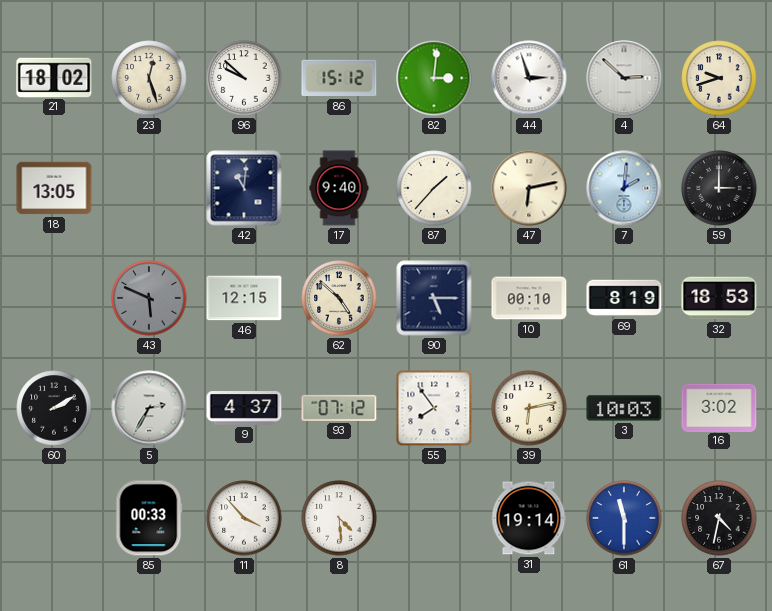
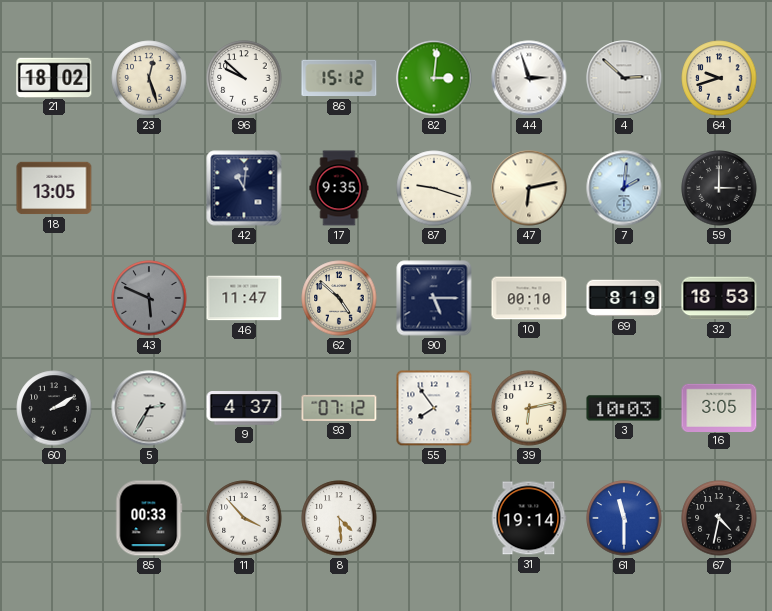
17: 9:40 -> 9:35
87: 1:37 -> 9:18
46: 12:15 -> 11:47
16: 3:02 -> 3:05
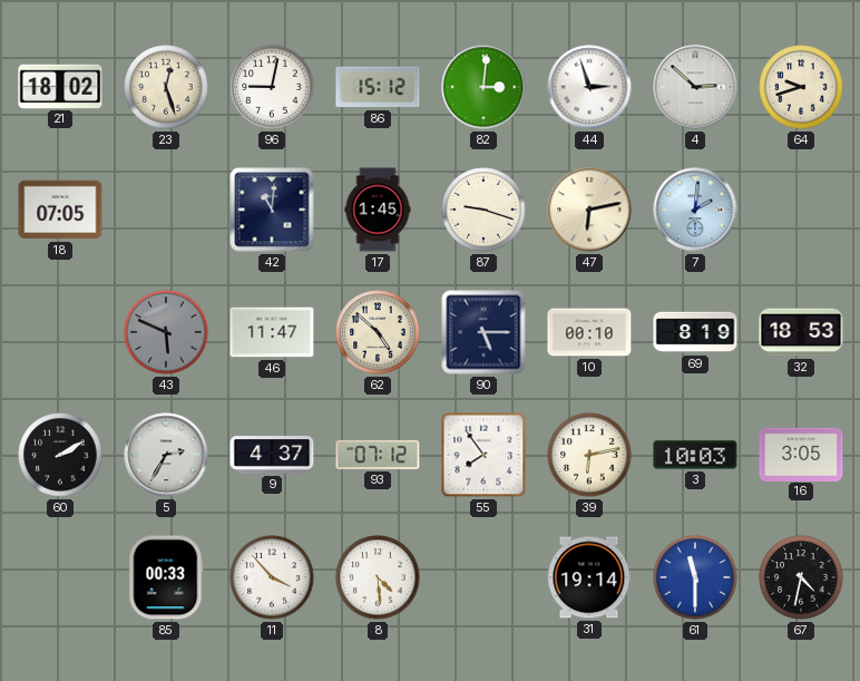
96: 9:52 -> 9:02
18: 13:05 -> 07:05
17: 9:35 -> 1:45
59: 3:00 -> none
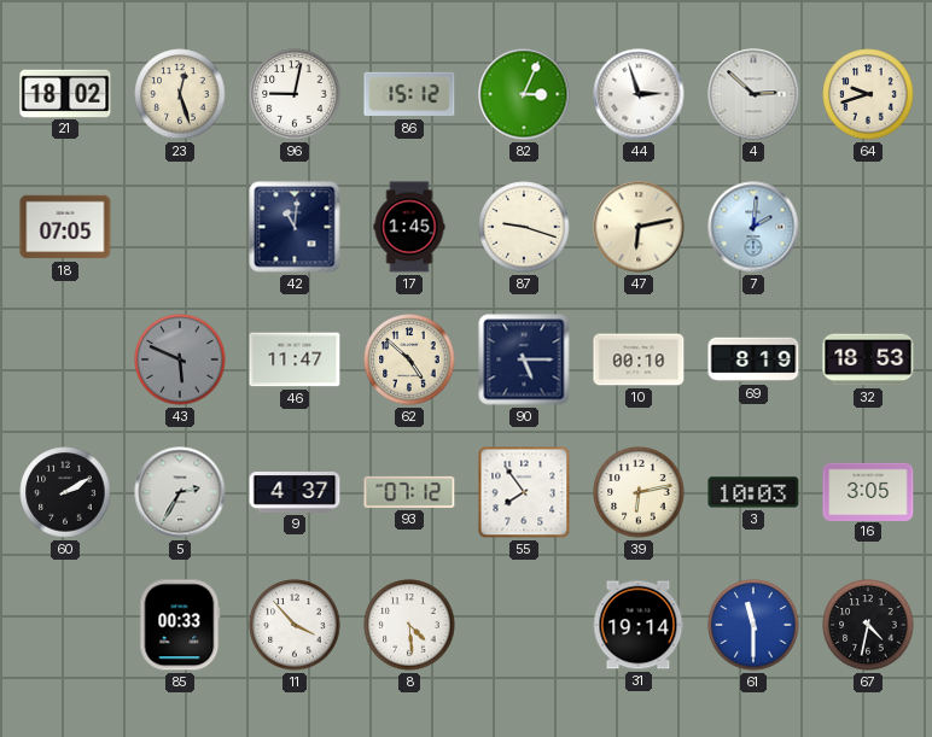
82: 3:01 -> 3:04
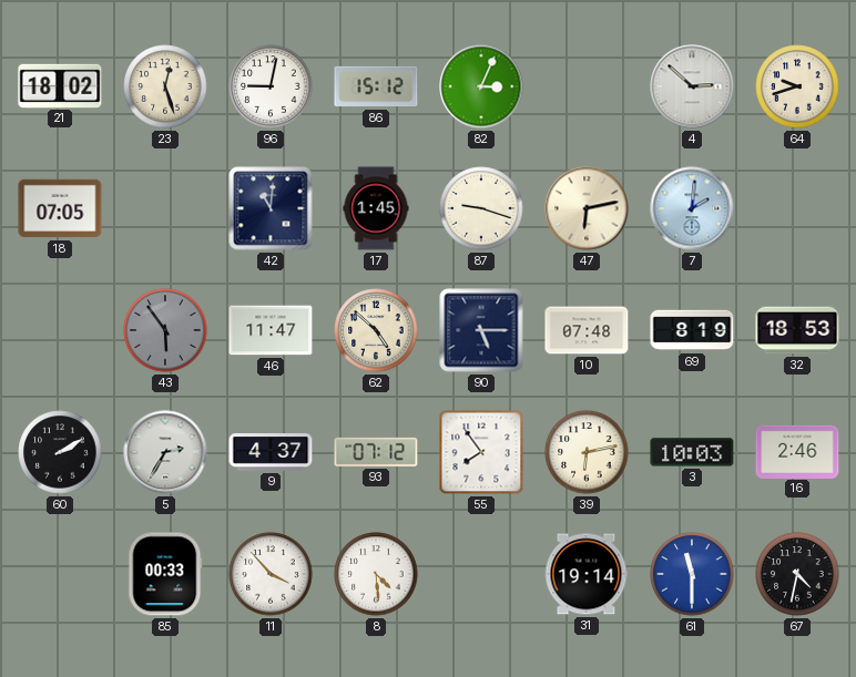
44: 2:57 -> none
43: 5:49 -> 5:54
10: 00:10 -> 07:48
16: 3:05 -> 2:46
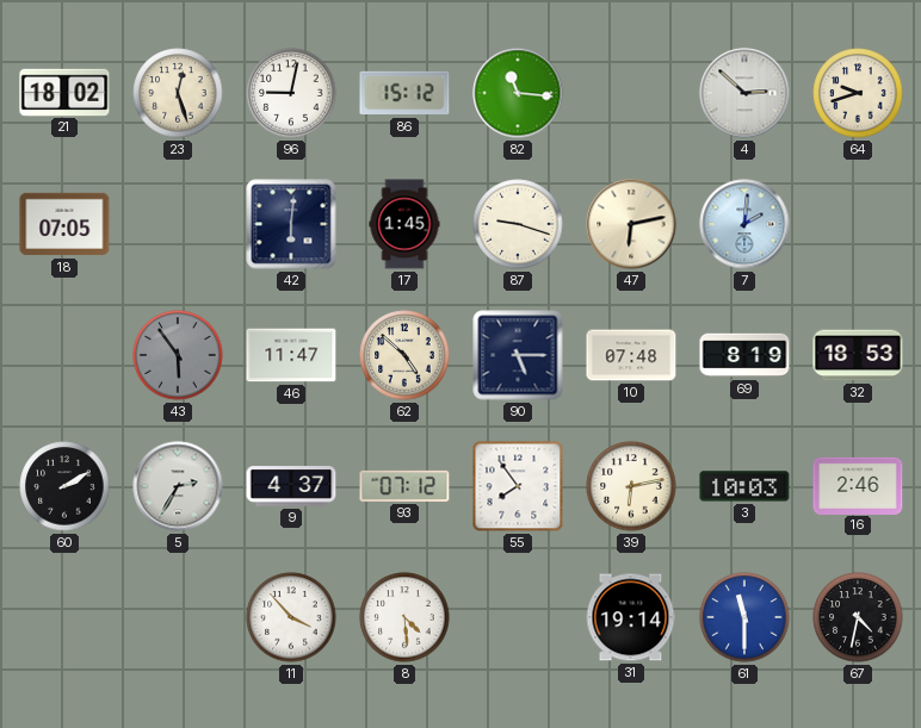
82: 3:04 -> 11:16
42: 11:01 -> 6:01
85: 00:33 -> none
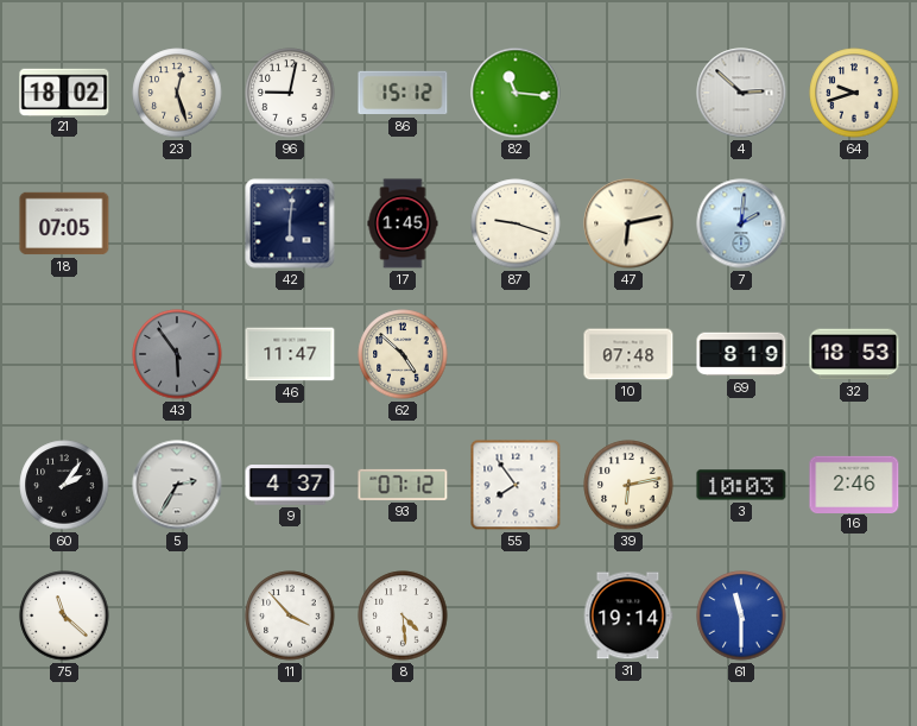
90: 5:15 -> none
60: 2:10 -> 2:06
75: none -> 11:22
67: 4:32 -> none
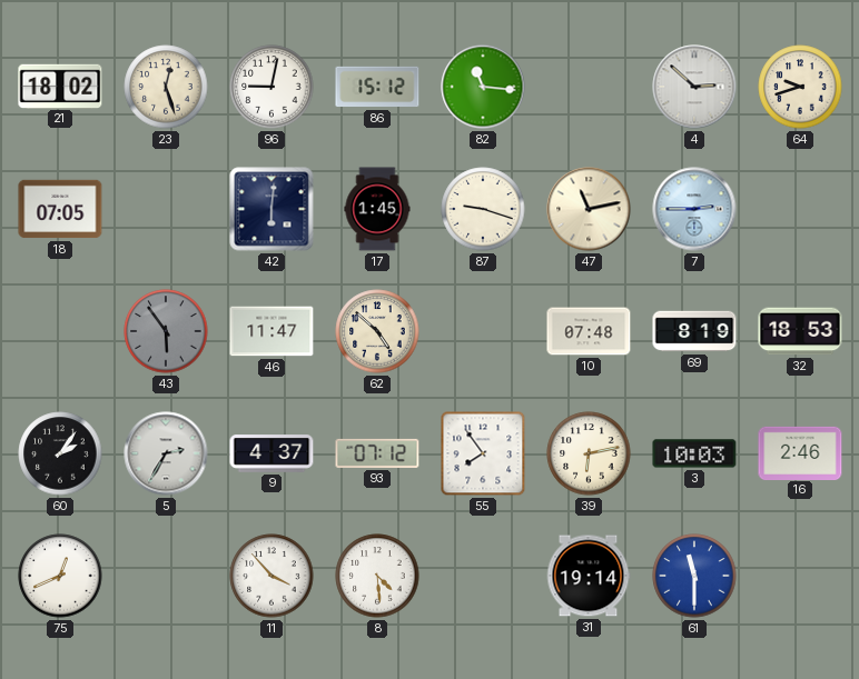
47: 6:13 -> 11:13
7: 2:01 -> 2:45
75: 11:22 -> 12:41
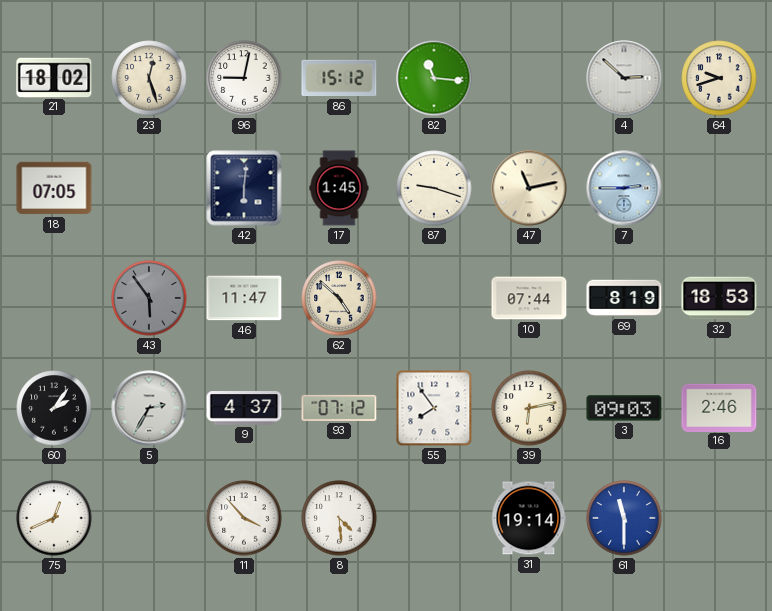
10: 07:48 -> 07:44
3: 10:03 -> 09:03
